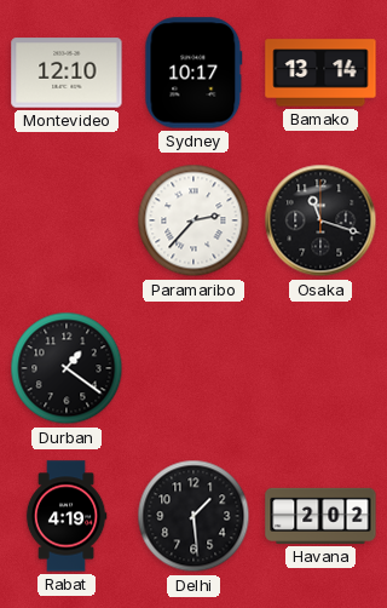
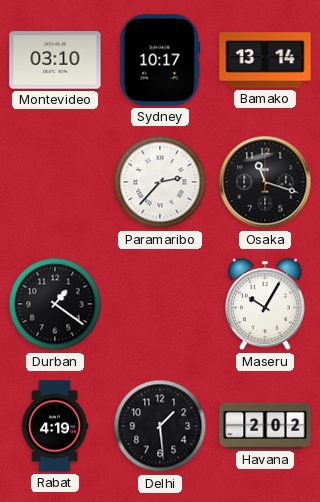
Montevideo: 12:10 -> 03:10
Maseru: none -> 10:05
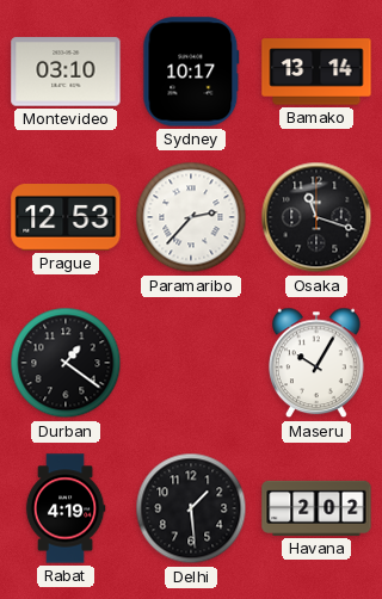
Prague: none -> 12:53
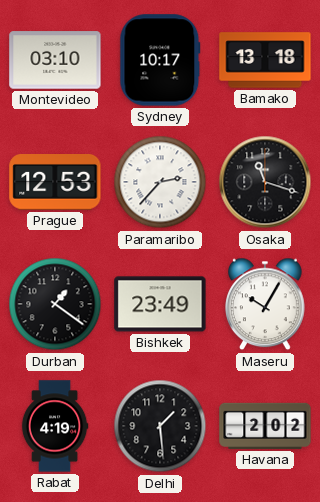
Bamako: 13:14 -> 13:18
Bishkek: none -> 23:49
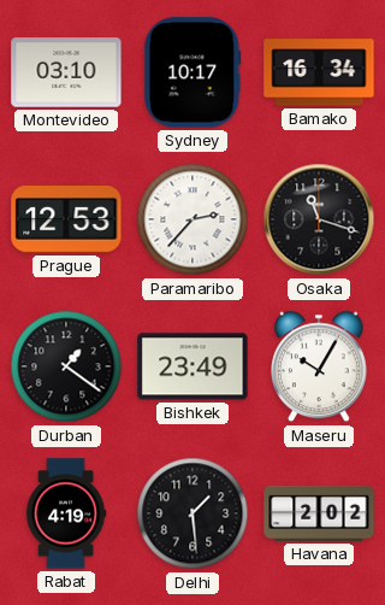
Bamako: 13:18 -> 16:34
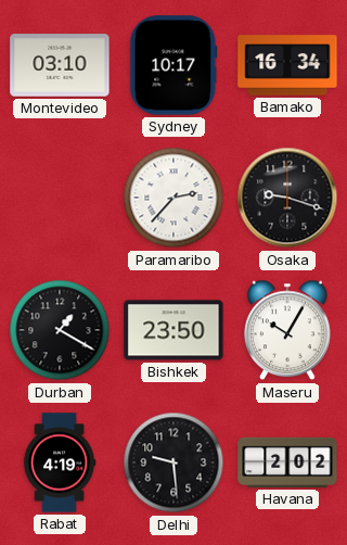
Prague: 12:53 -> none
Osaka: 11:18 -> 9:18
Durban: 1:21 -> 1:20
Bishkek: 23:49 -> 23:50
Delhi: 1:29 -> 9:29
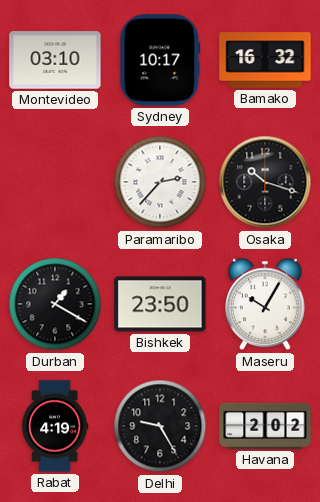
Bamako: 16:34 -> 16:32
Osaka: 9:18 -> 10:18
Delhi: 9:29 -> 9:25
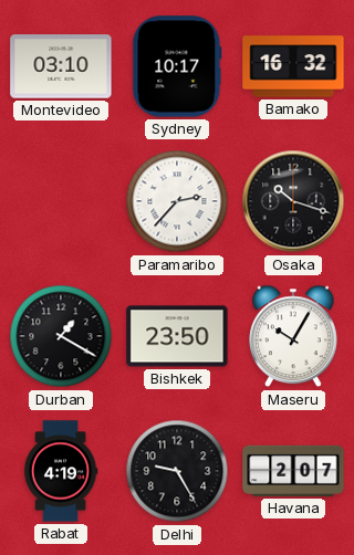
Havana: 2:02 -> 2:07
